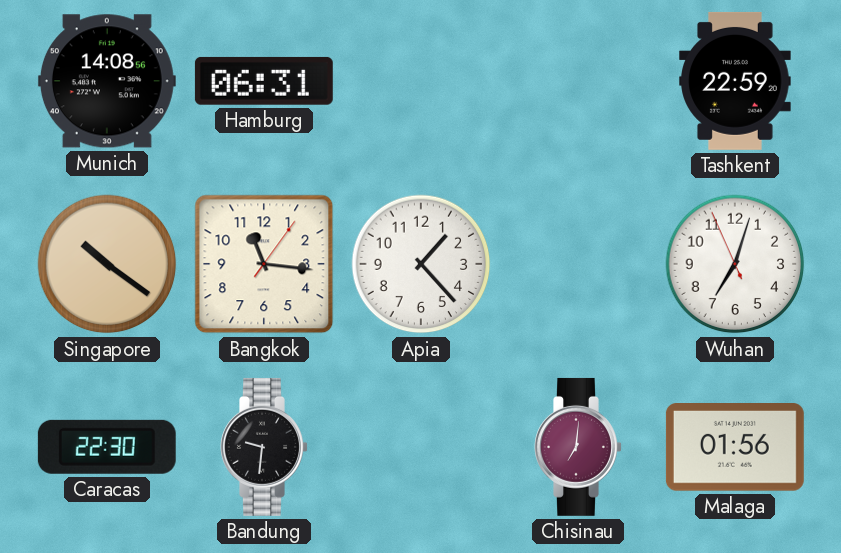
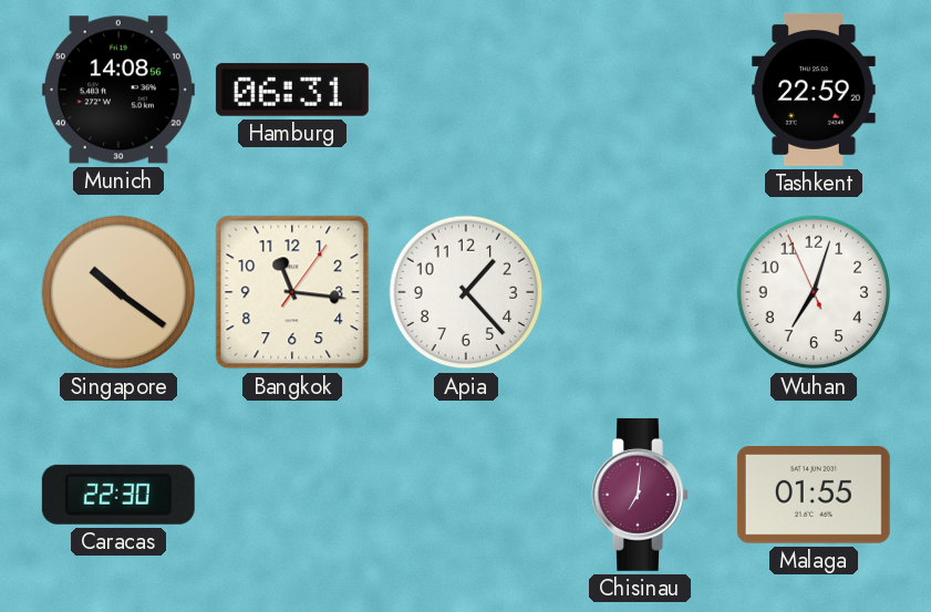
Bandung: 9:31 -> none
Malaga: 01:56 -> 01:55
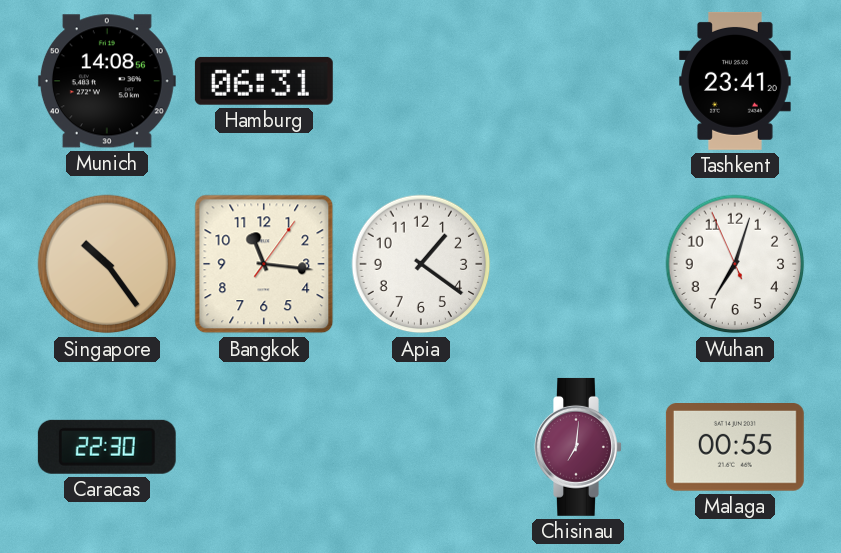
Tashkent: 22:59 -> 23:41
Singapore: 10:21 -> 10:24
Apia: 1:23 -> 1:21
Malaga: 01:55 -> 00:55
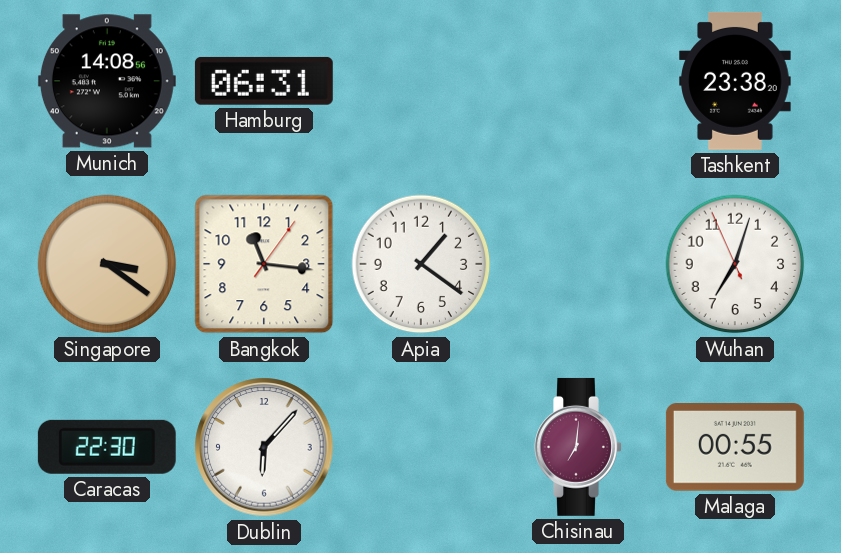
Tashkent: 23:41 -> 23:38
Singapore: 10:24 -> 3:21
Dublin: none -> 6:07
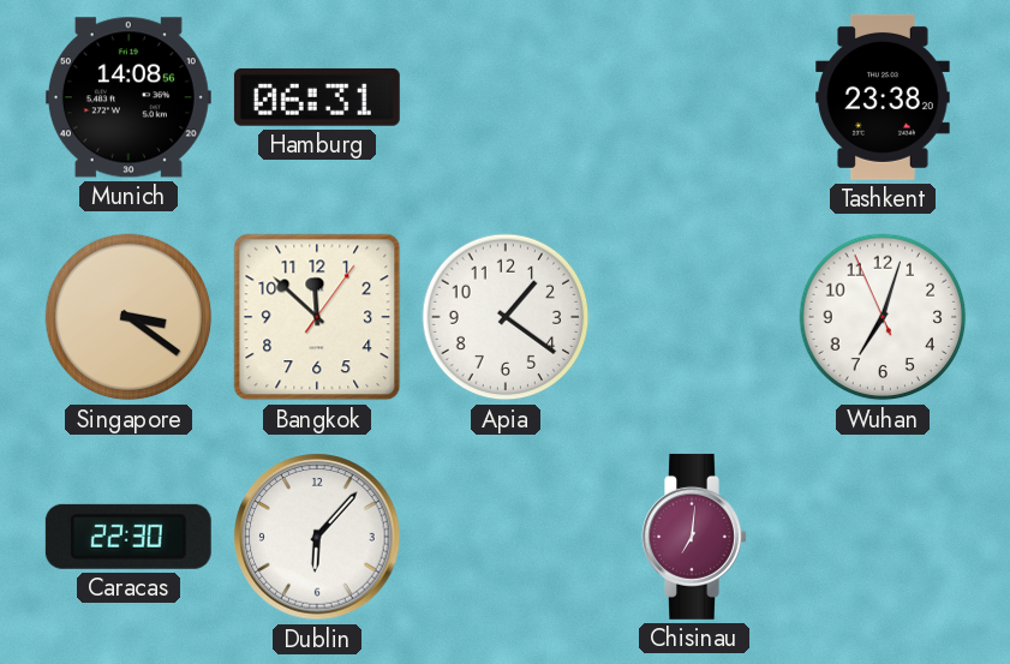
Bangkok: 11:16 -> 11:52
Malaga: 00:55 -> none
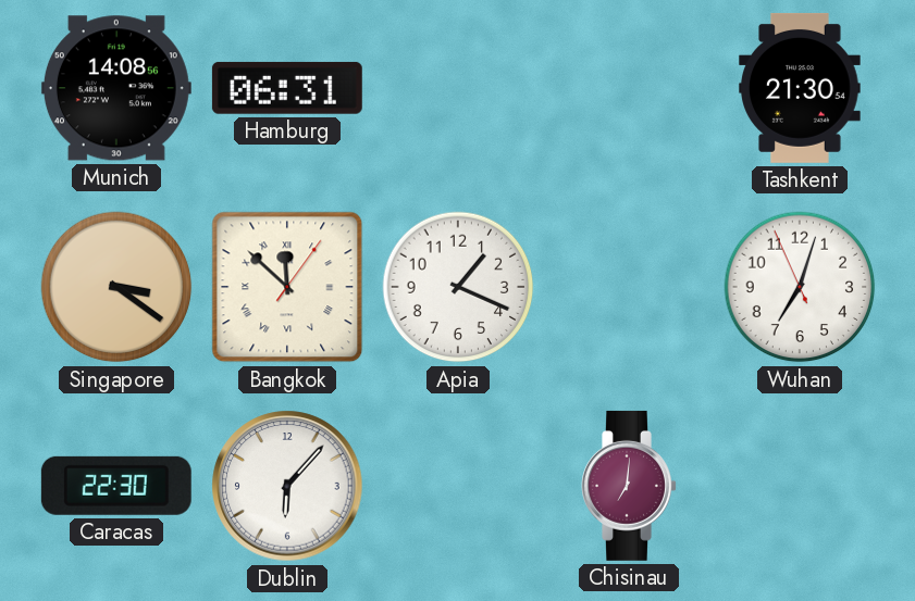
Tashkent: 23:38 -> 21:30
Bangkok numerals: Arabic -> Roman
Apia: 1:21 -> 1:19
